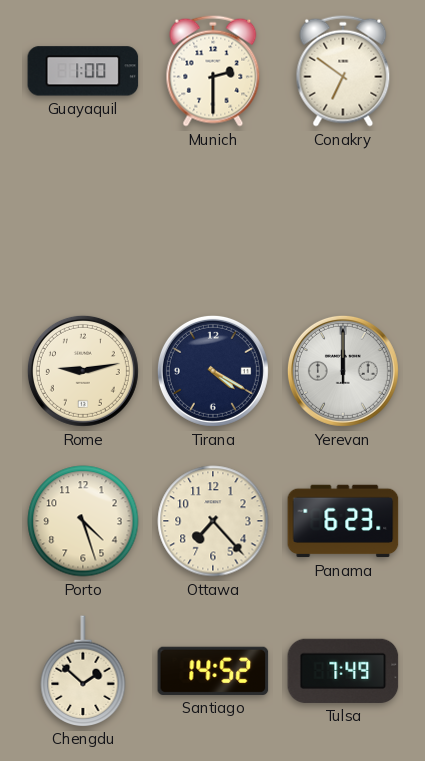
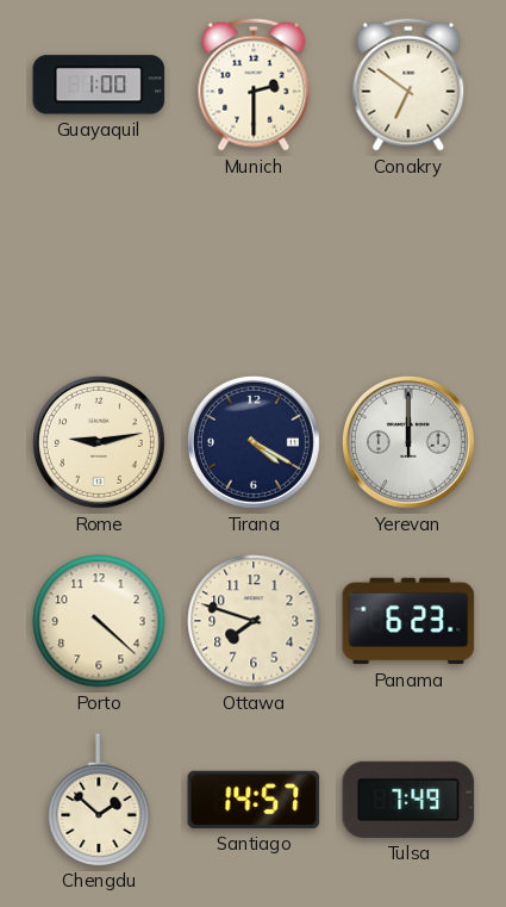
Porto: 4:27 -> 4:22
Ottawa: 7:23 -> 7:48
Santiago: 14:52 -> 14:57
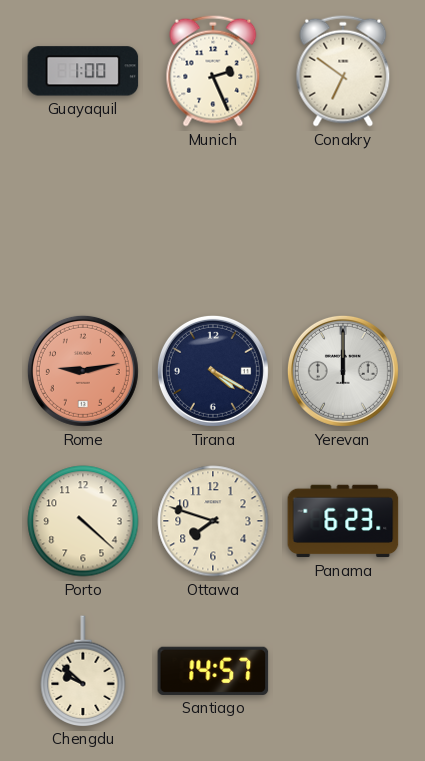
Munich: 2:30 -> 2:26
Rome dial: cream -> salmon
Chengdu: 1:52 -> 9:52
Tulsa: 7:49 -> none
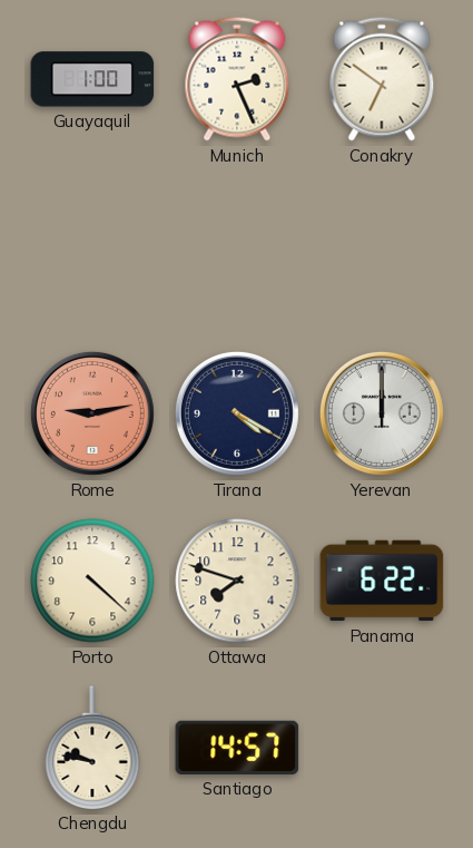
Panama: 6:23 -> 6:22
Chengdu: 9:52 -> 9:47
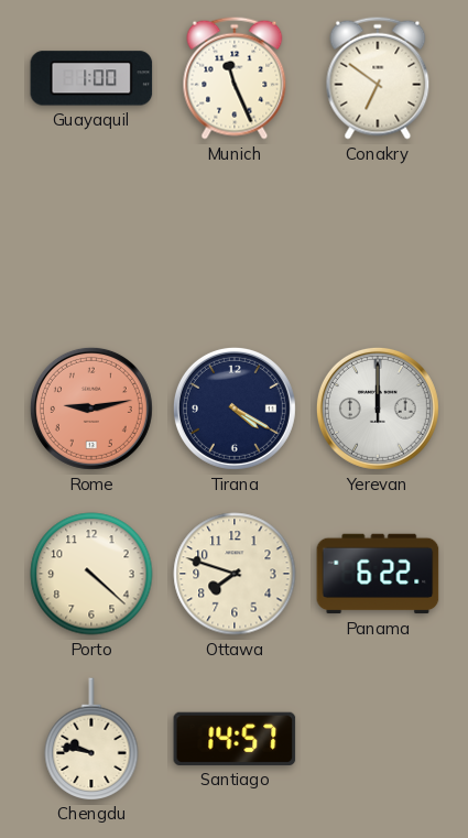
Munich: 2:26 -> 11:26
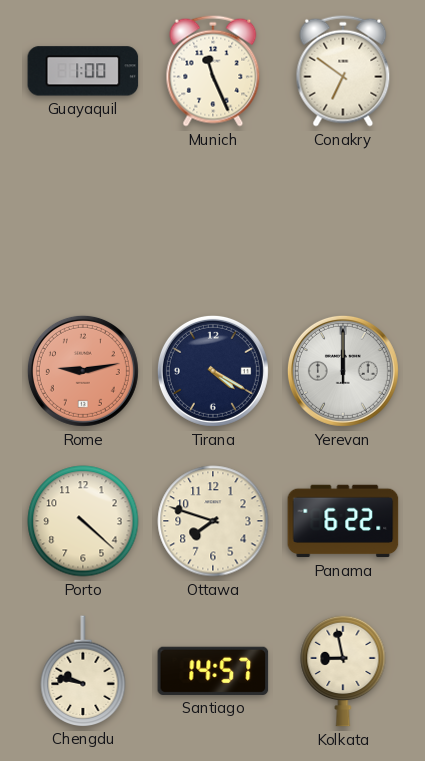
Kolkata: none -> 8:58
